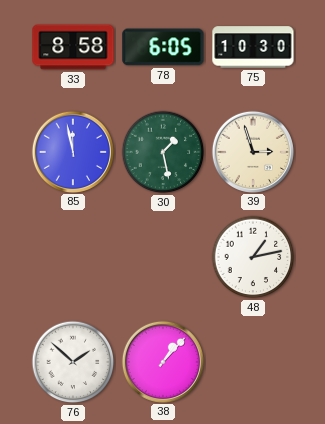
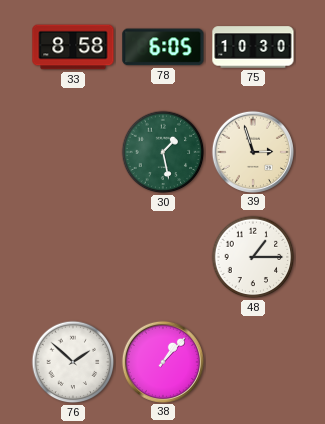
85: 11:58 -> none
48: 1:13 -> 1:15
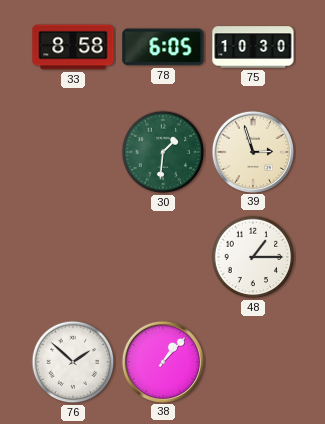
30: 1:28 -> 1:31
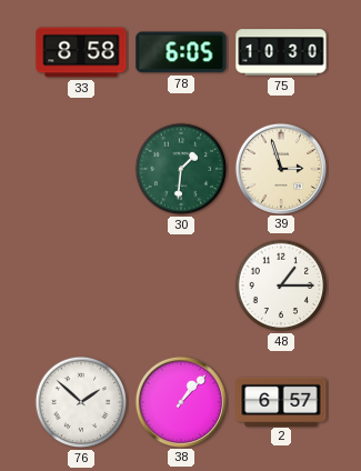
2: none -> 6:57
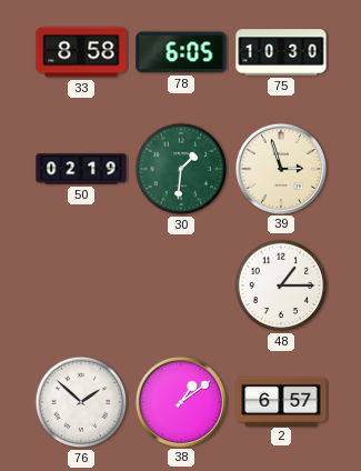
50: none -> 02:19
38: 1:07 -> 1:09
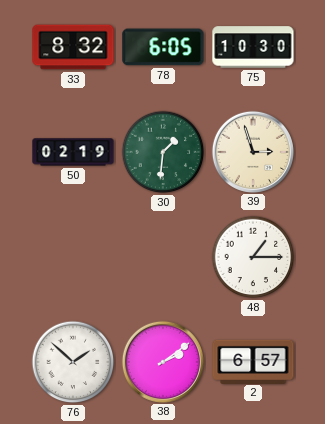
33: 8:58 -> 8:32
38: 1:09 -> 2:09
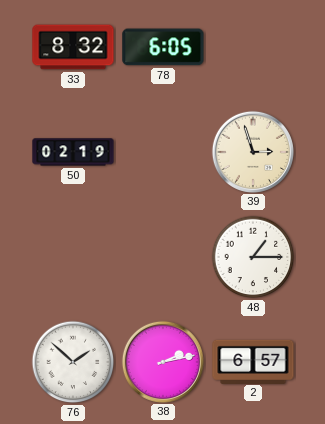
75: 10:30 -> none
30: 1:31 -> none
38: 2:09 -> 2:13
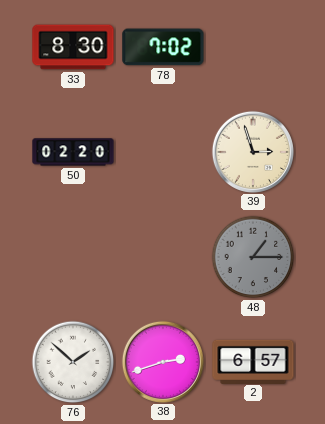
33: 8:32 -> 8:30
78: 6:05 -> 7:02
50: 02:19 -> 02:20
48 dial: white -> grey
38: 2:13 -> 2:42
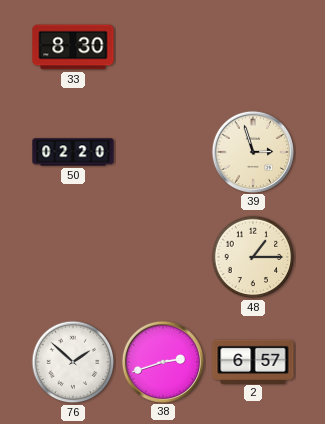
78: 7:02 -> none
48 dial: grey -> cream
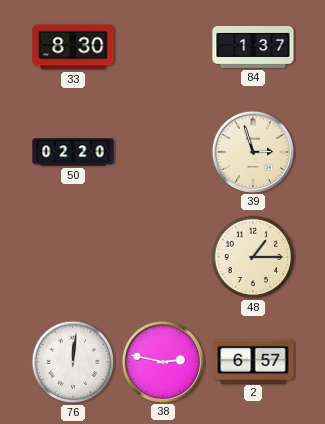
84: none -> 1:37
76: 1:52 -> 12:01
38: 2:42 -> 2:47
